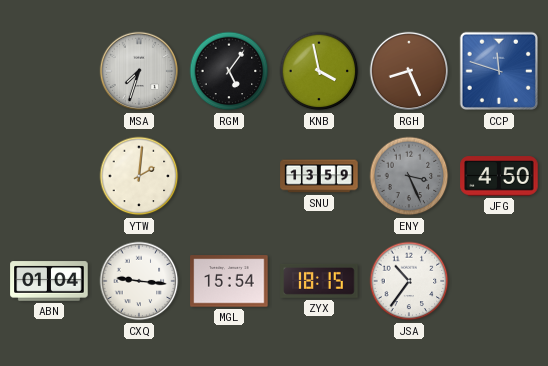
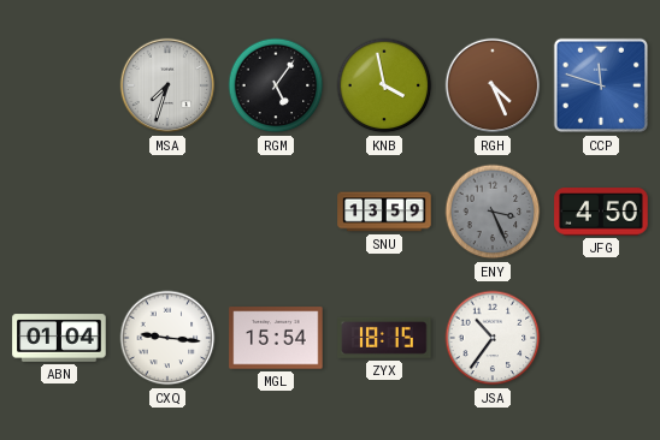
RGH: 8:26 -> 4:26
YTW: 2:01 -> none
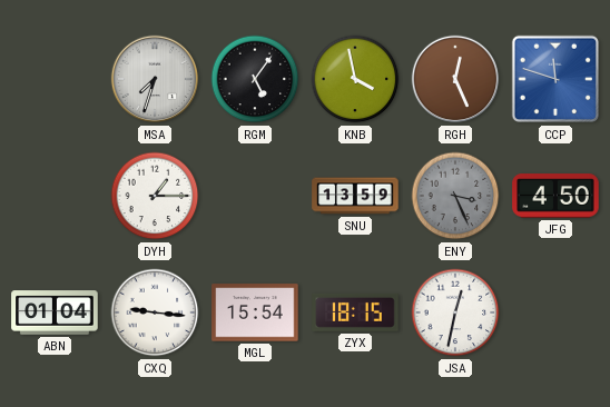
RGH: 4:26 -> 12:26
DYH: none -> 1:15
JSA: 10:36 -> 12:32
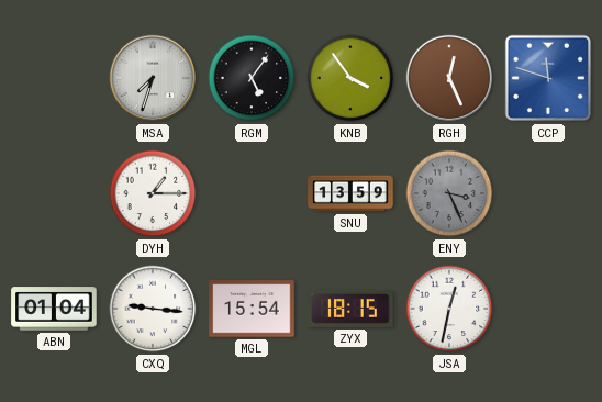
KNB: 3:58 -> 3:54
JFG: 4:50 -> none
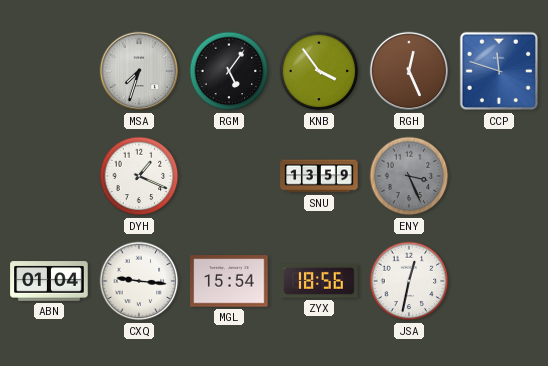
DYH: 1:15 -> 1:19
ZYX: 18:15 -> 18:56
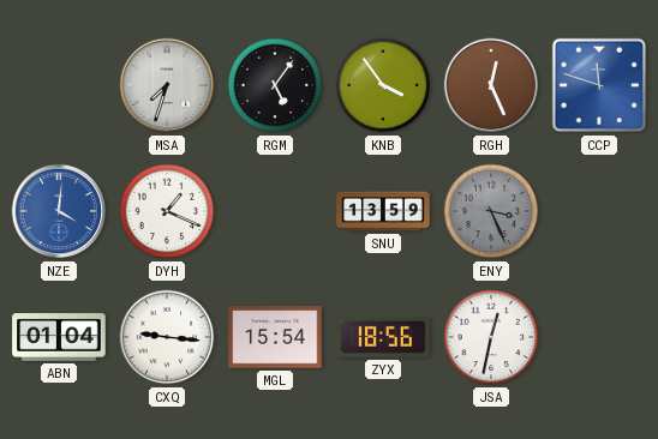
NZE: none -> 4:01
